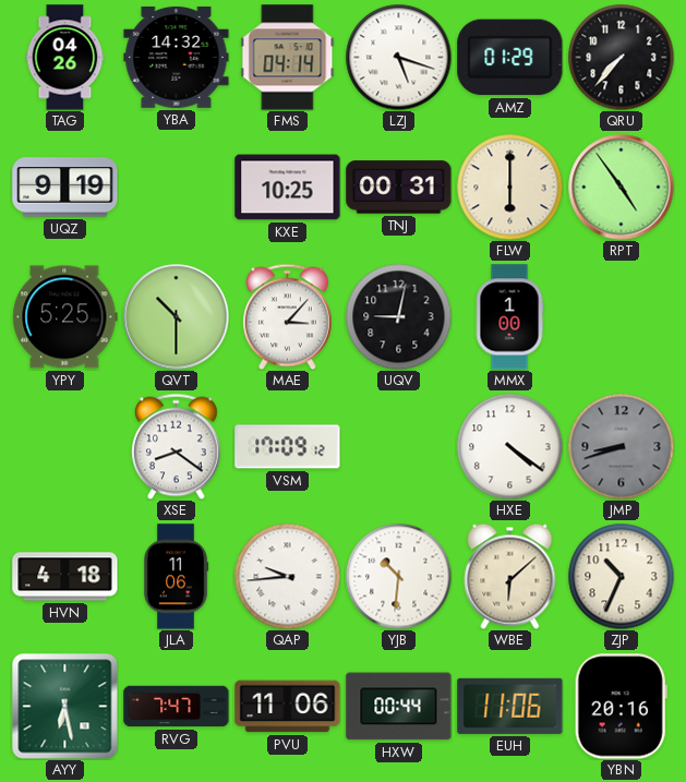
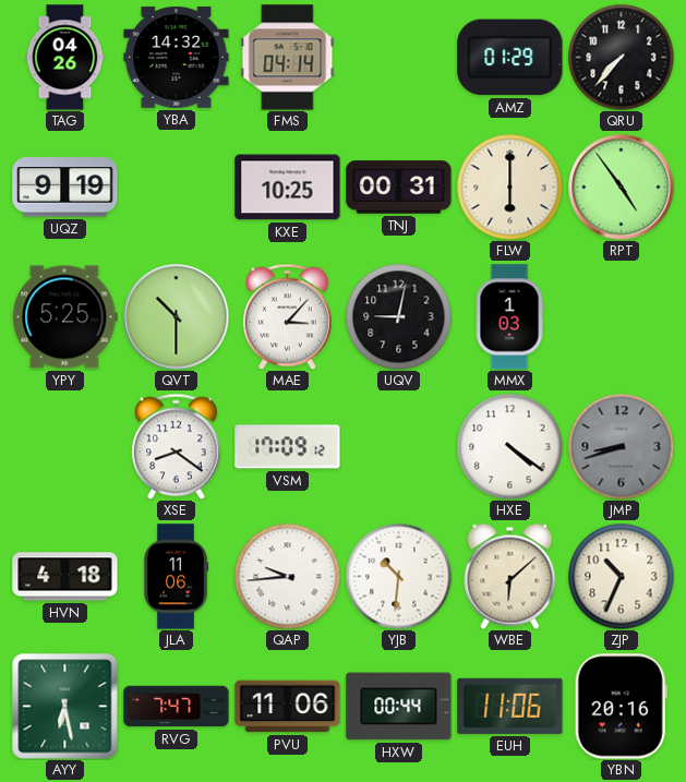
LZJ: 5:18 -> none
MMX: 1:00 -> 1:03
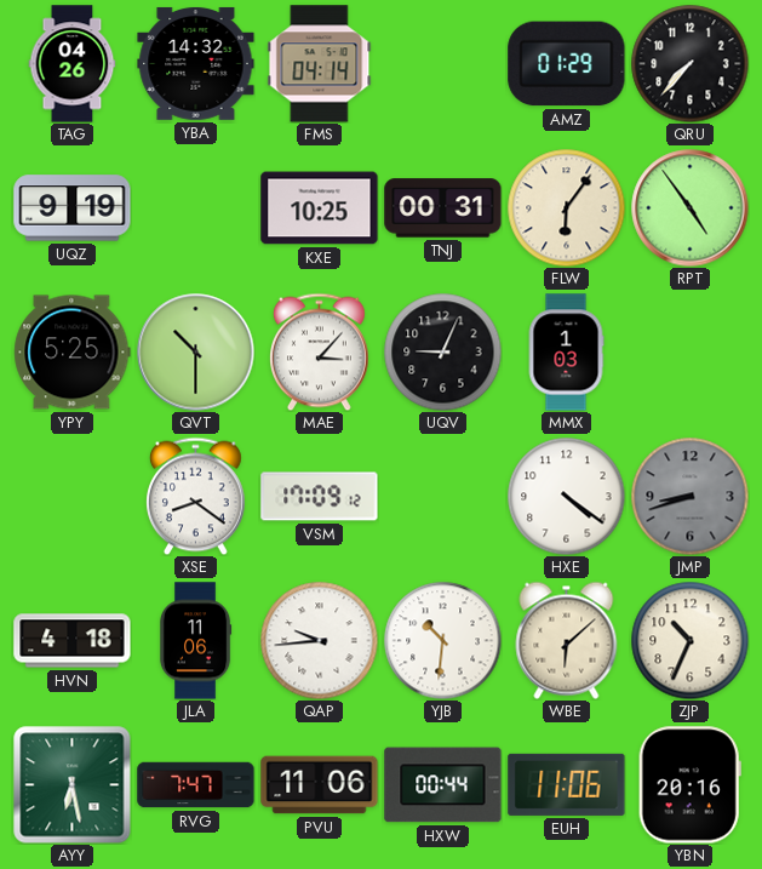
FLW: 6:00 -> 6:06
UQV: 9:02 -> 9:04
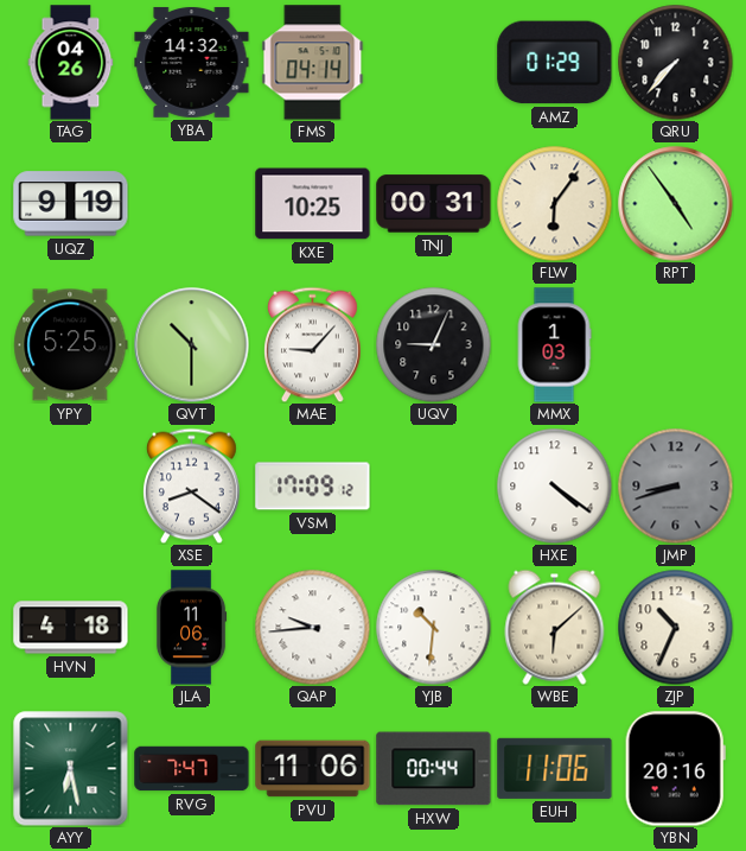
MAE: 3:07 -> 9:07
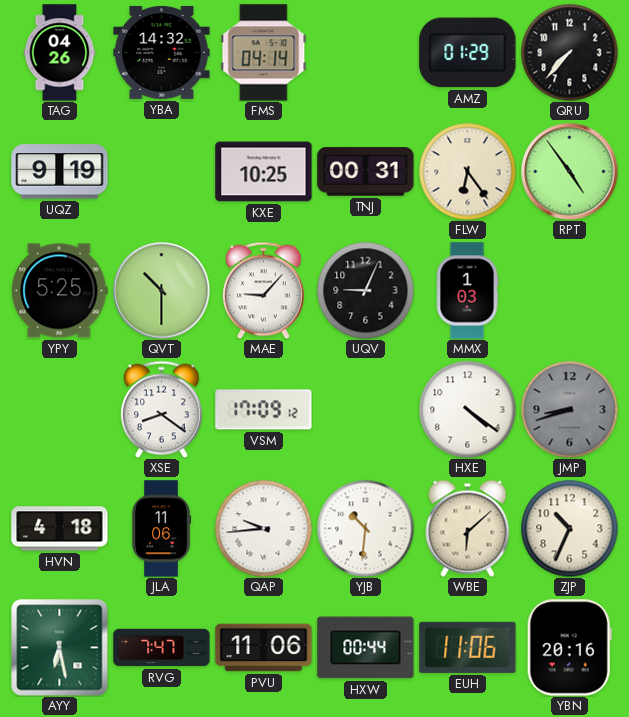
FLW: 6:06 -> 6:24
